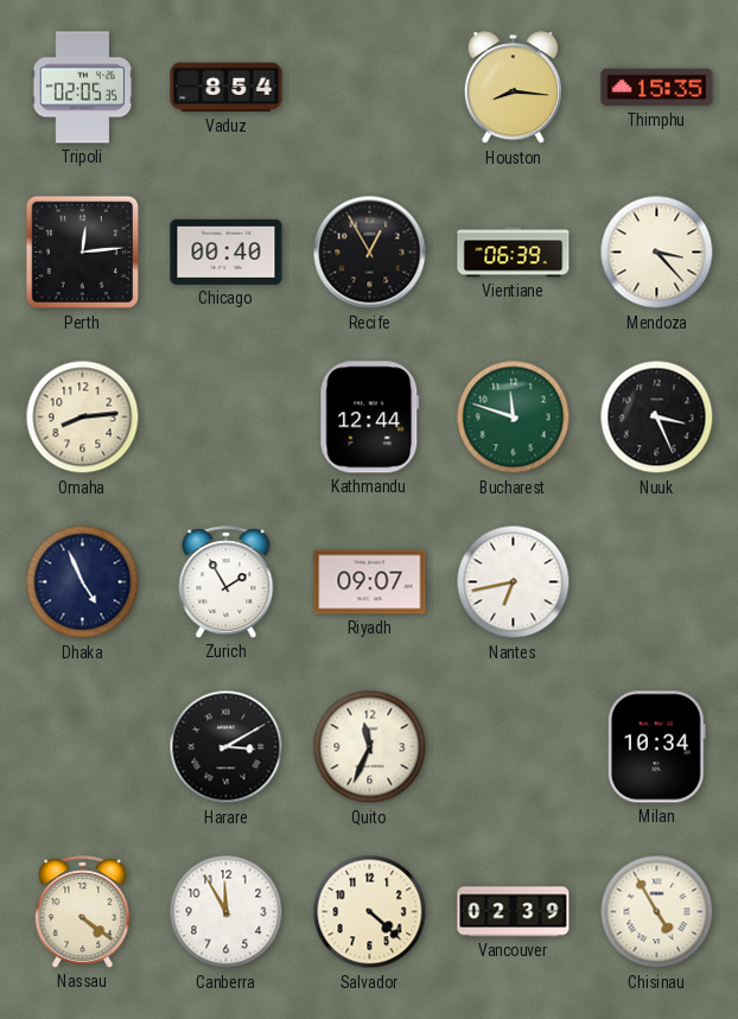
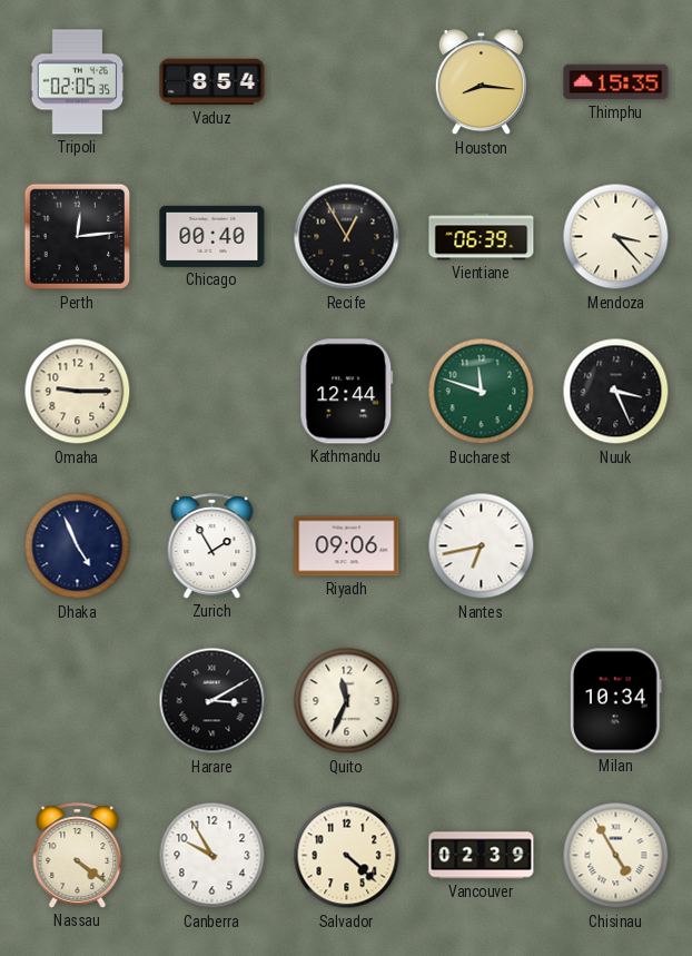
Omaha: 8:14 -> 9:15
Riyadh: 09:07 -> 09:06
Canberra: 11:55 -> 9:55
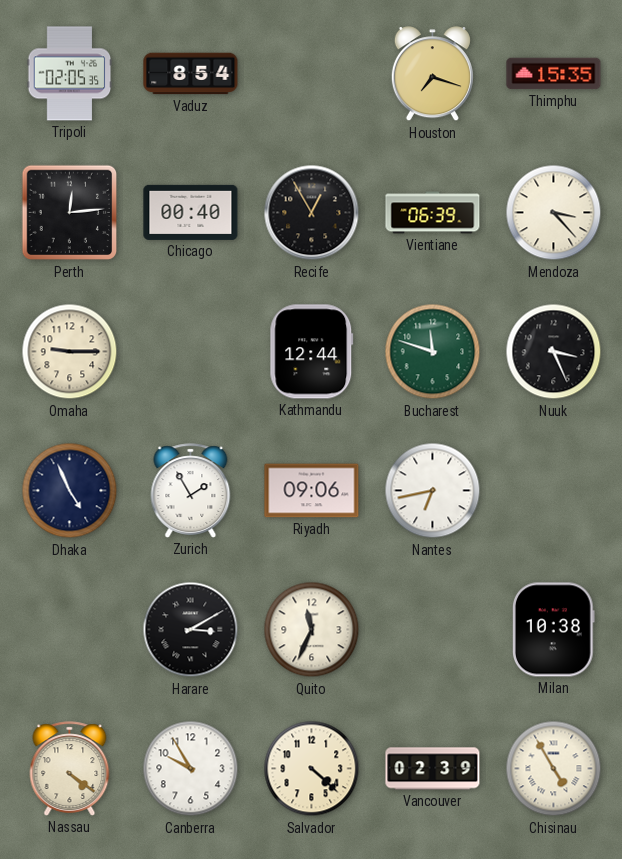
Houston: 8:16 -> 7:18
Milan: 10:34 -> 10:38
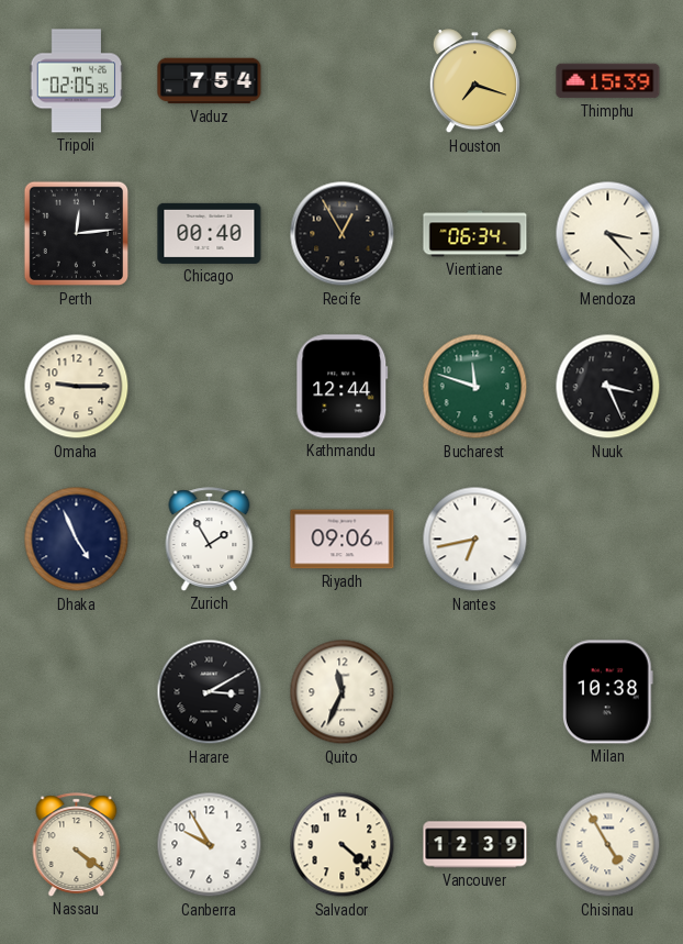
Vaduz: 8:54 -> 7:54
Thimphu: 15:35 -> 15:39
Vientiane: 06:39 -> 06:34
Vancouver: 02:39 -> 12:39
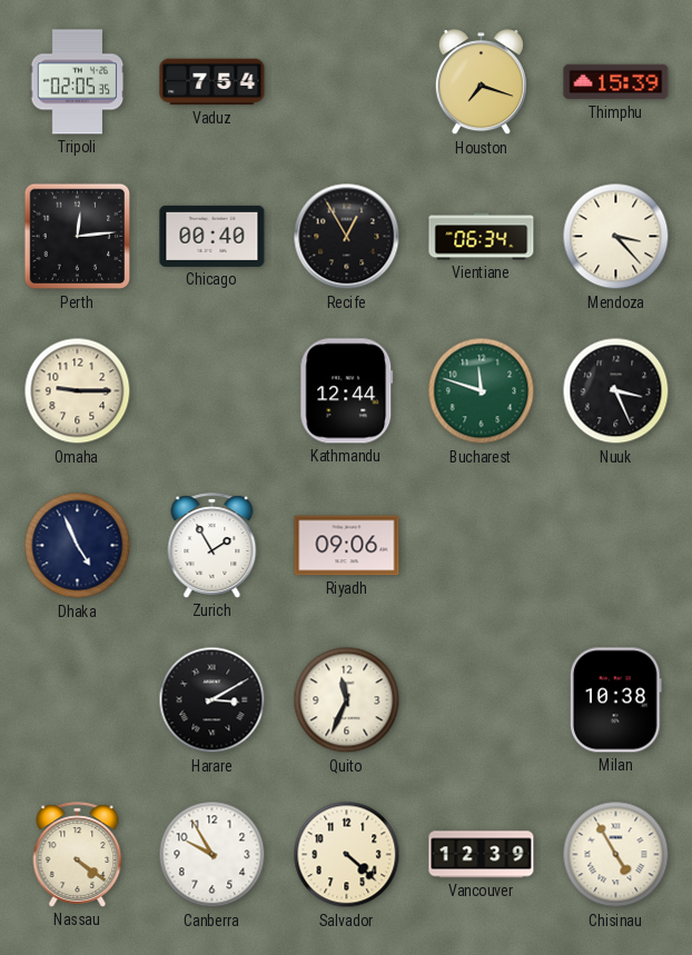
Nantes: 6:43 -> none
